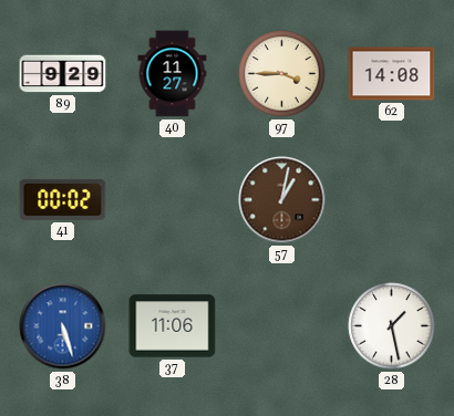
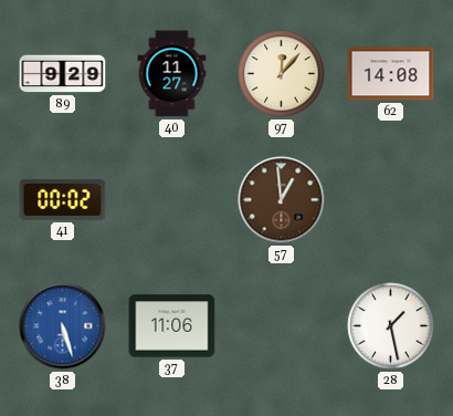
97: 3:45 -> 12:07
57: 1:02 -> 12:59
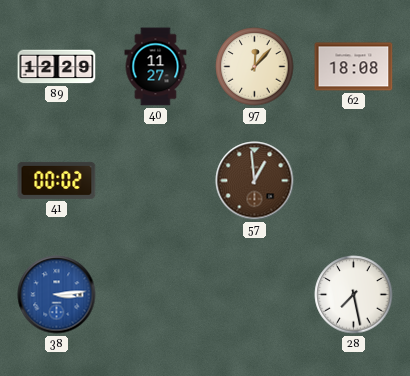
89: 9:29 -> 12:29
62: 14:08 -> 18:08
38: 5:27 -> 3:14
37: 11:06 -> none
28: 1:28 -> 7:28
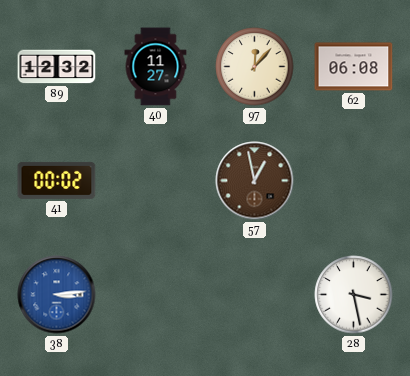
89: 12:29 -> 12:32
62: 18:08 -> 06:08
57: 12:59 -> 12:58
28: 7:28 -> 3:28
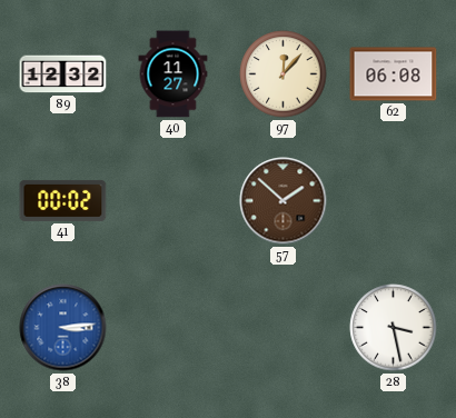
57: 12:58 -> 1:52
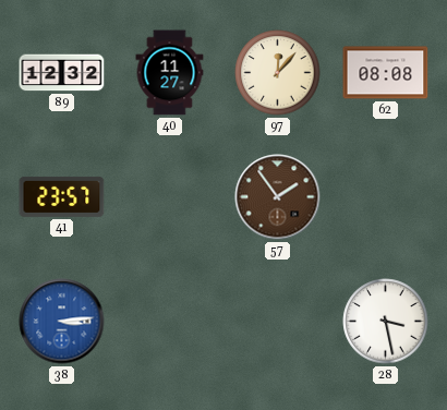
62: 06:08 -> 08:08
41: 00:02 -> 23:57
57: 1:52 -> 1:54
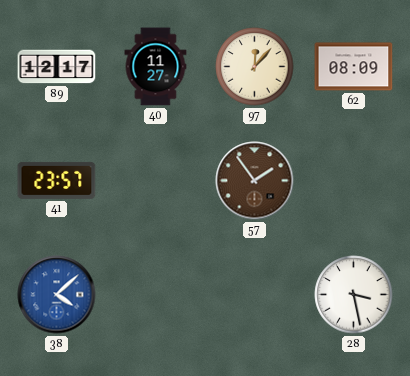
89: 12:32 -> 12:17
62: 08:08 -> 08:09
38: 3:14 -> 4:08
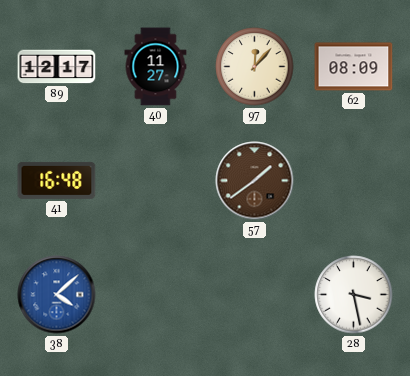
41: 23:57 -> 16:48
57: 1:54 -> 1:39
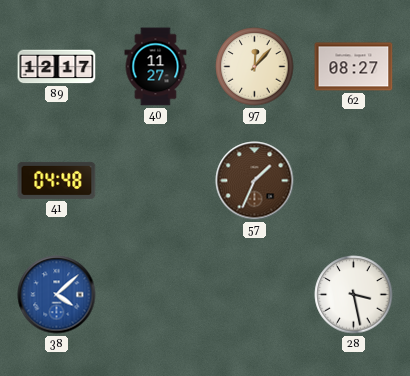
62: 08:09 -> 08:27
41: 16:48 -> 04:48
57: 1:39 -> 1:34
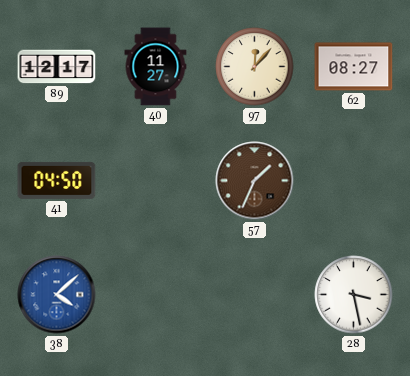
41: 04:48 -> 04:50
